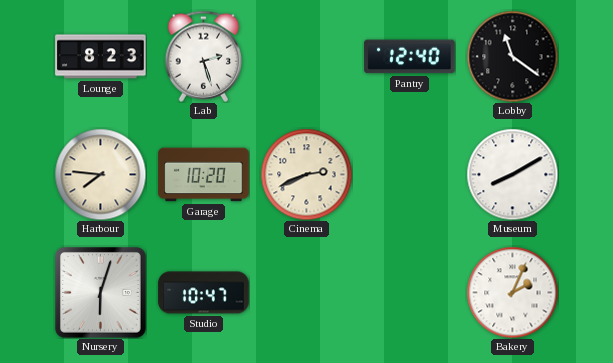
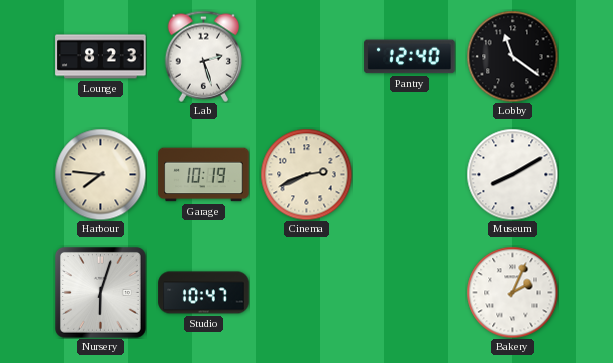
Garage: 10:20 -> 10:19
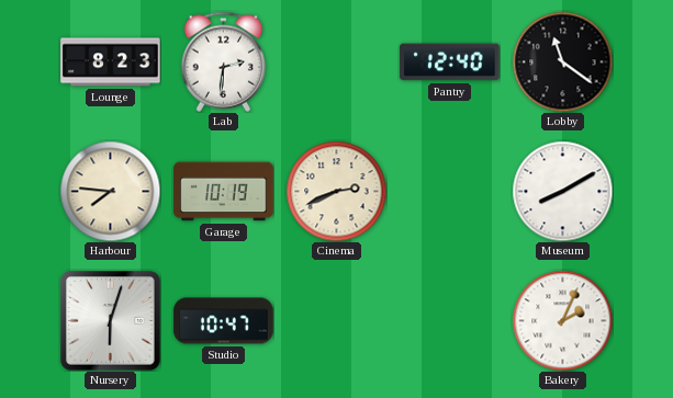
Lab: 2:27 -> 2:31
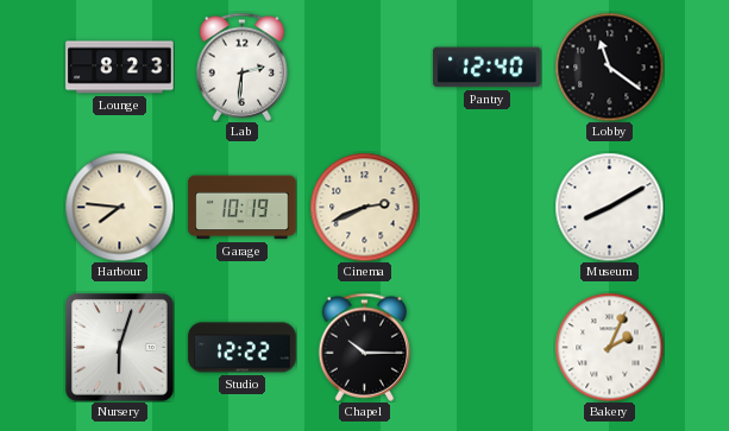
Studio: 10:47 -> 12:22
Chapel: none -> 10:15
